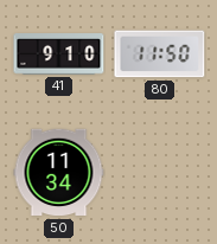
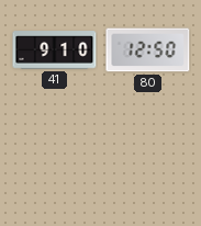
80: 11:50 -> 12:50
50: 11:34 -> none
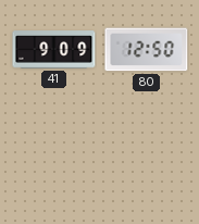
41: 9:10 -> 9:09
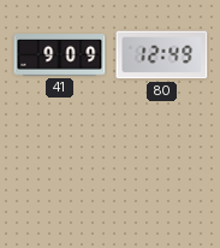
80: 12:50 -> 12:49
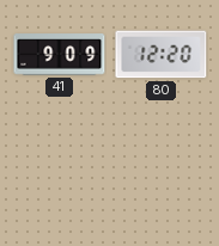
80: 12:49 -> 12:20
